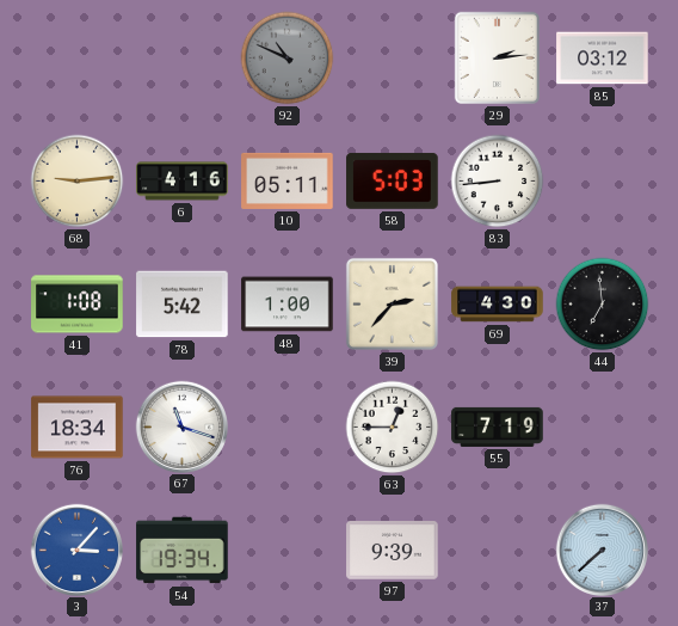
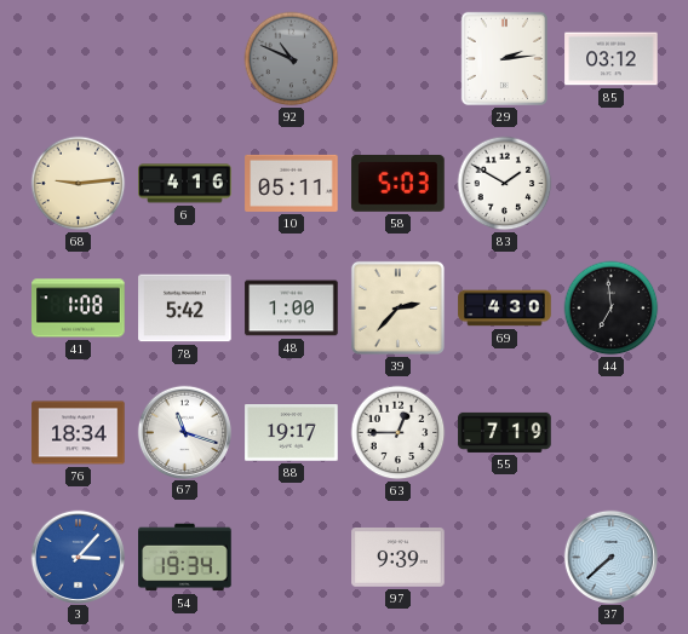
83: 8:44 -> 1:50
88: none -> 19:17
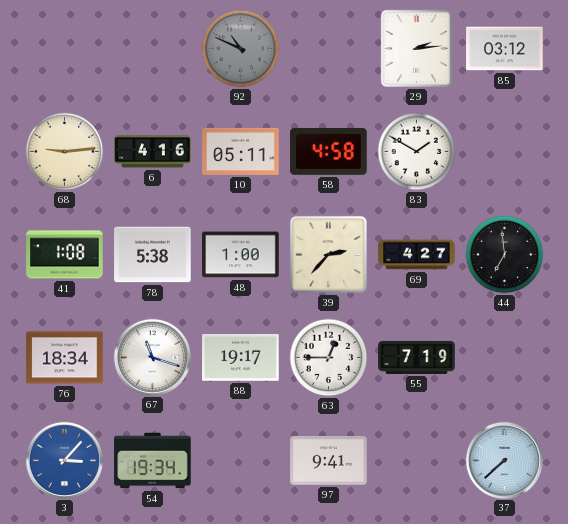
58: 5:03 -> 4:58
78: 5:42 -> 5:38
69: 4:30 -> 4:27
97: 9:39 -> 9:41
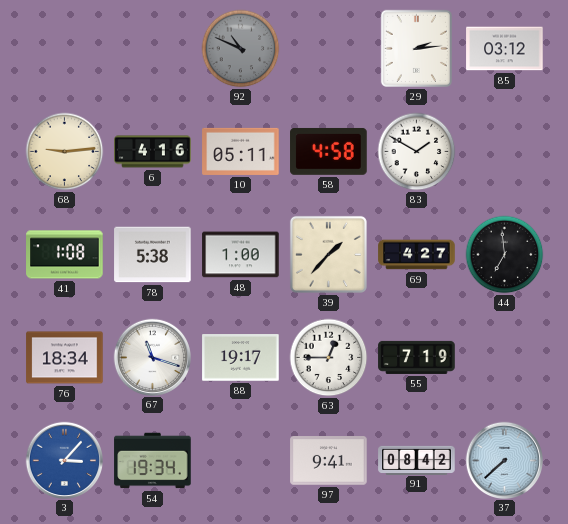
39: 2:37 -> 1:37
91: none -> 08:42
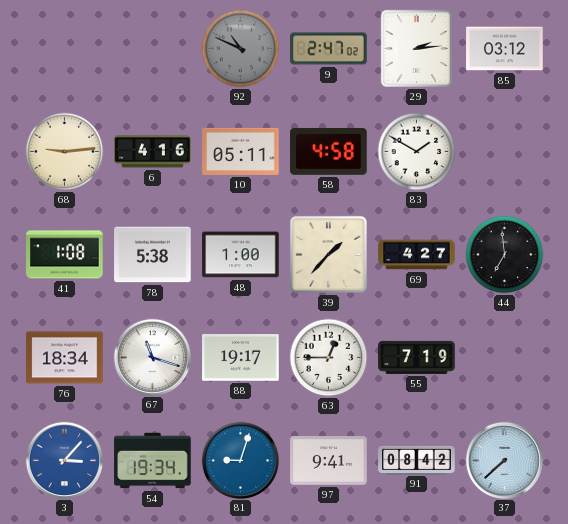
9: none -> 2:47
81: none -> 9:03
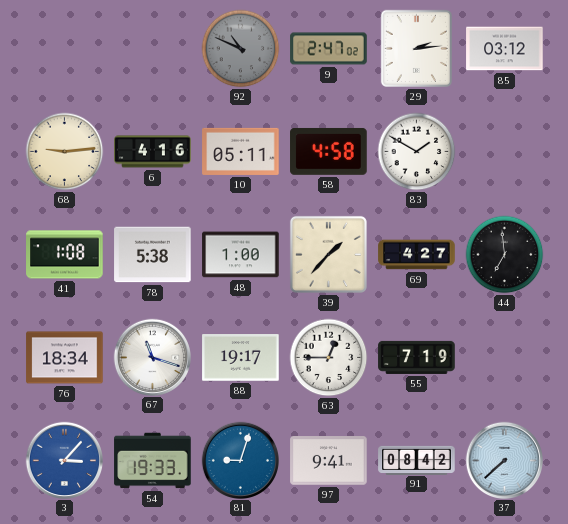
54: 19:34 -> 19:33
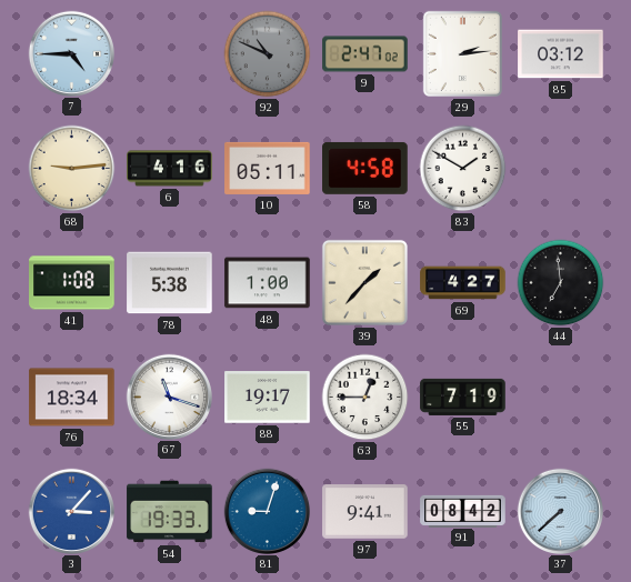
7: none -> 4:45
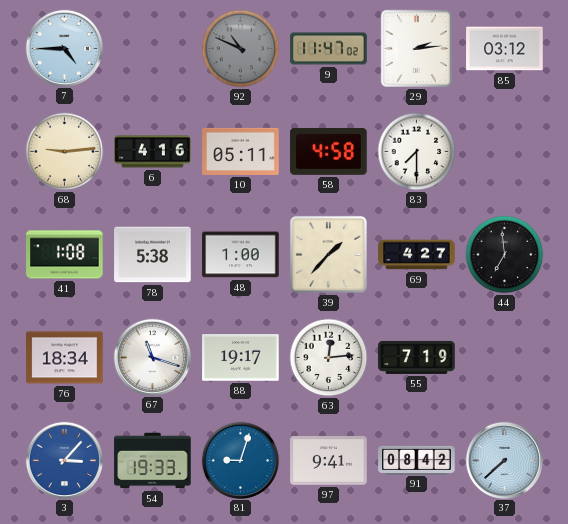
9: 2:47 -> 11:47
83: 1:50 -> 7:30
63: 12:45 -> 12:14
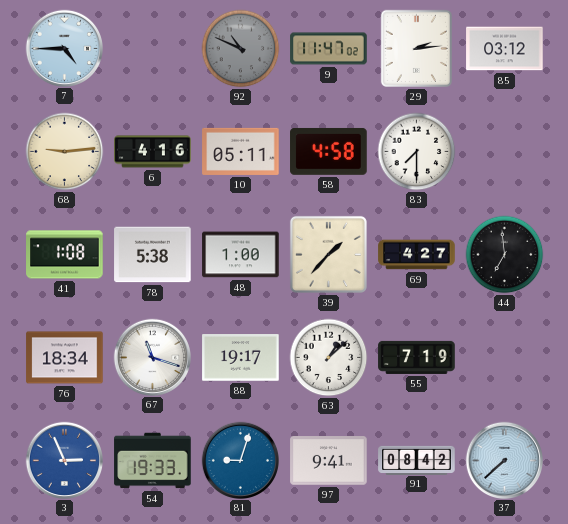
63: 12:14 -> 1:08
3: 3:07 -> 2:56
